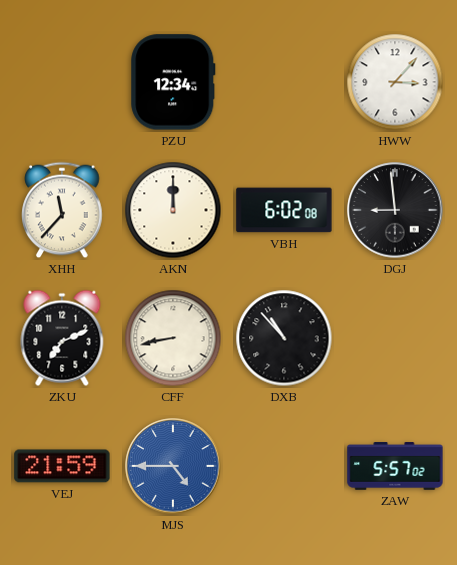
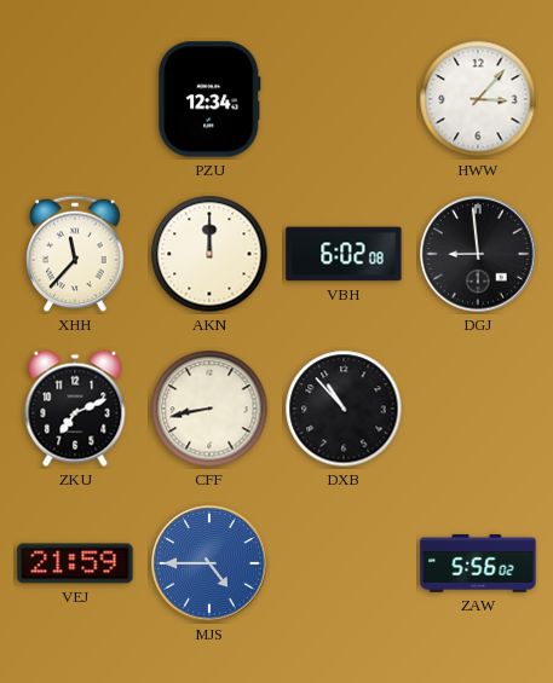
ZAW: 5:57 -> 5:56
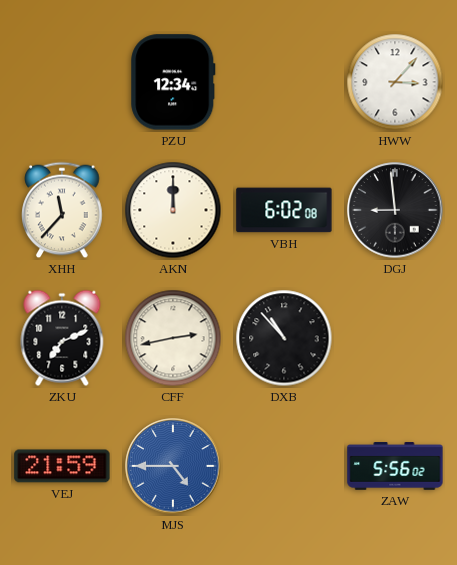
CFF: 8:43 -> 2:43
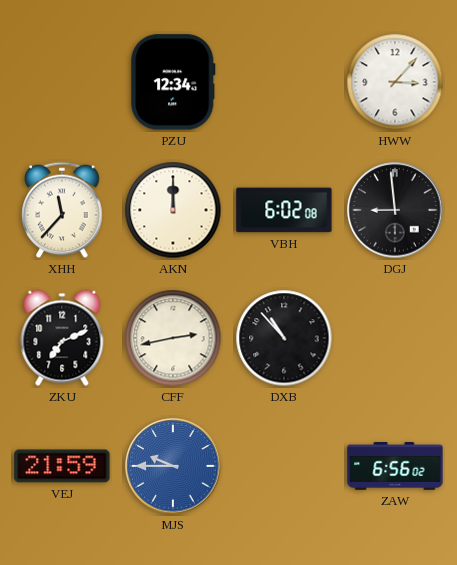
MJS: 4:45 -> 9:45
ZAW: 5:56 -> 6:56
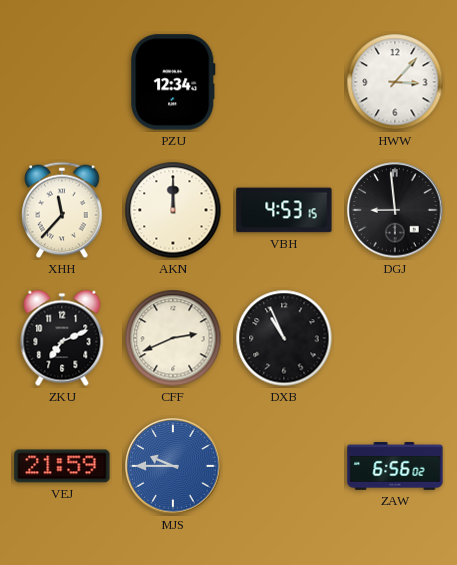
VBH: 6:02 -> 4:53
CFF: 2:43 -> 2:41
DXB: 10:53 -> 10:56
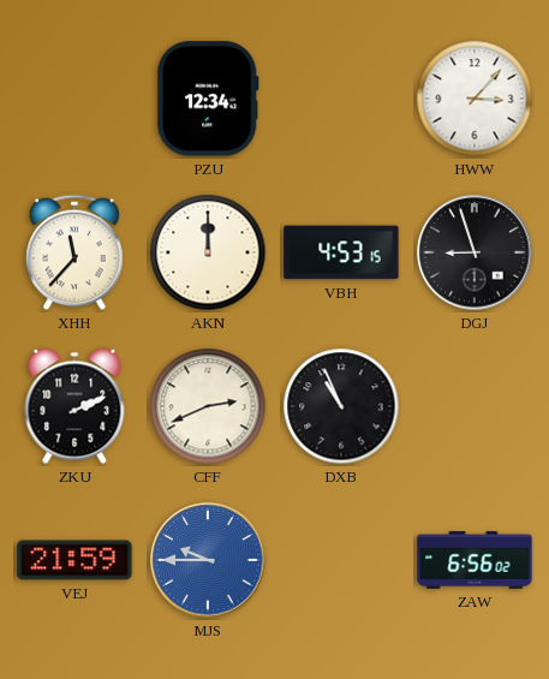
DGJ: 8:59 -> 8:57
ZKU: 7:11 -> 2:11
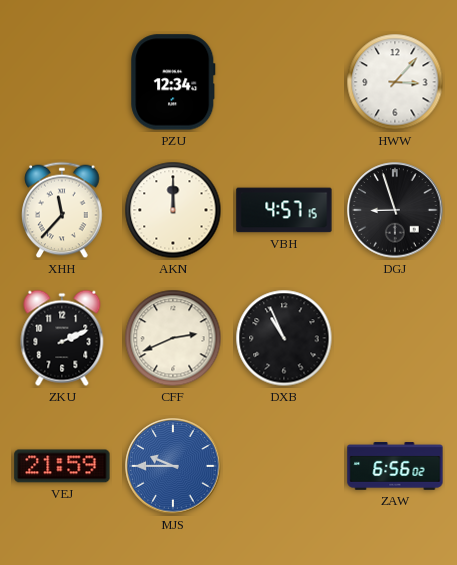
VBH: 4:53 -> 4:57
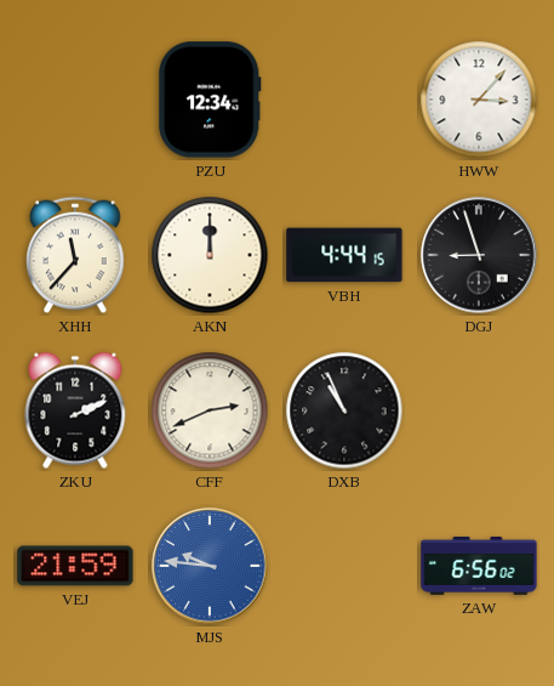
VBH: 4:57 -> 4:44
MJS: 9:45 -> 9:46
